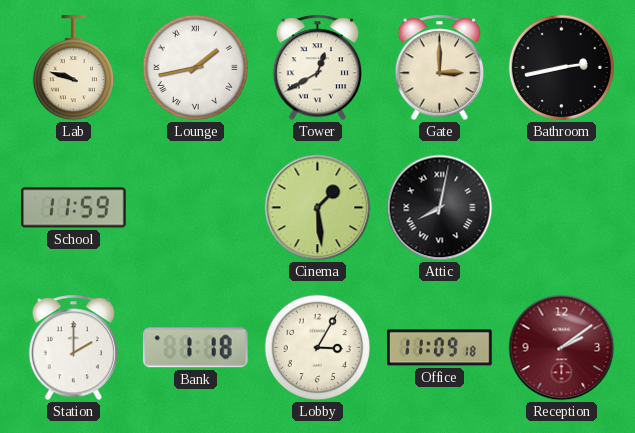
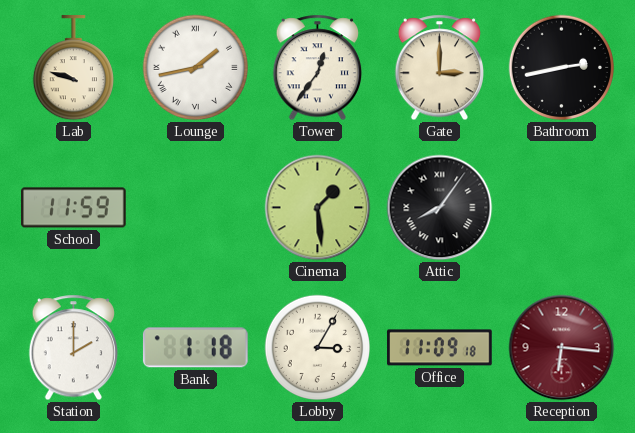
Tower: 12:40 -> 12:36
Attic: 8:02 -> 8:06
Reception: 2:09 -> 6:16
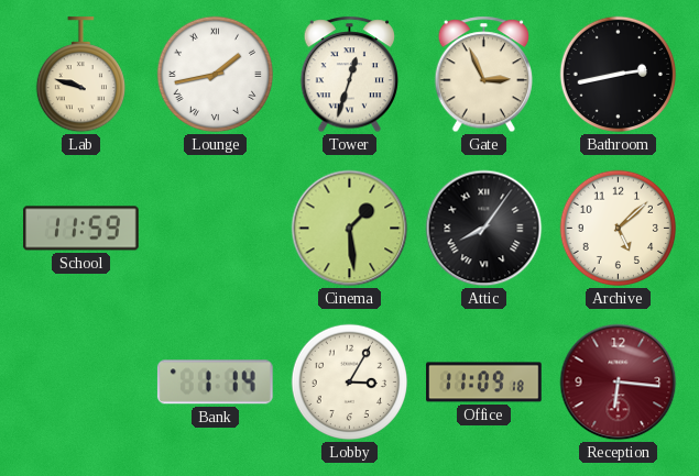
Tower: 12:36 -> 12:33
Gate: 3:00 -> 2:56
Archive: none -> 5:08
Station: 2:00 -> none
Bank: 1:18 -> 1:14
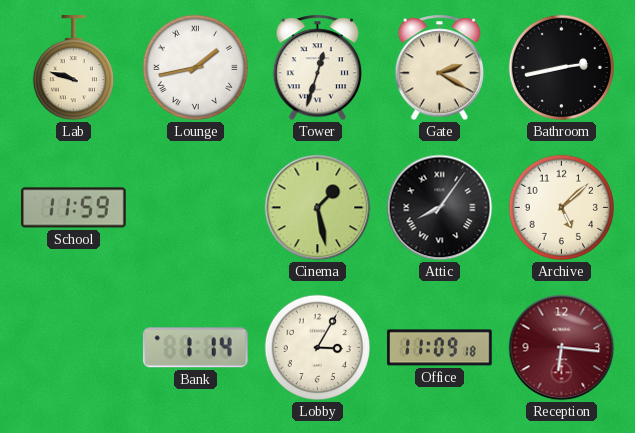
Gate: 2:56 -> 2:20
Cinema: 1:29 -> 1:28
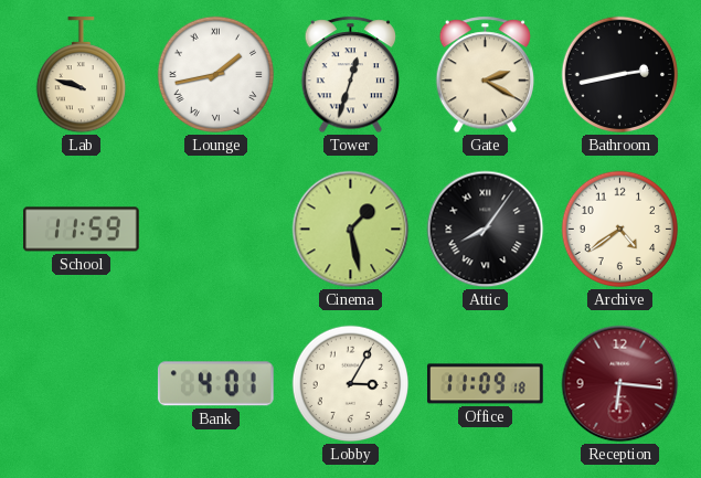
Archive: 5:08 -> 4:39
Bank: 1:14 -> 4:01
